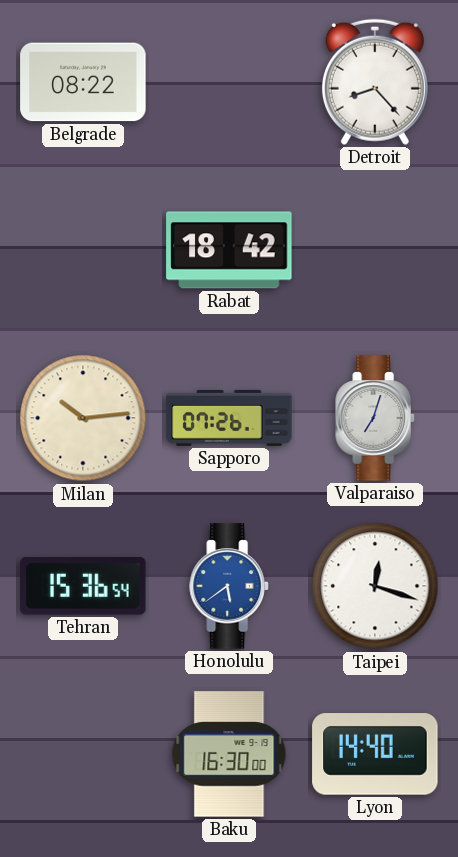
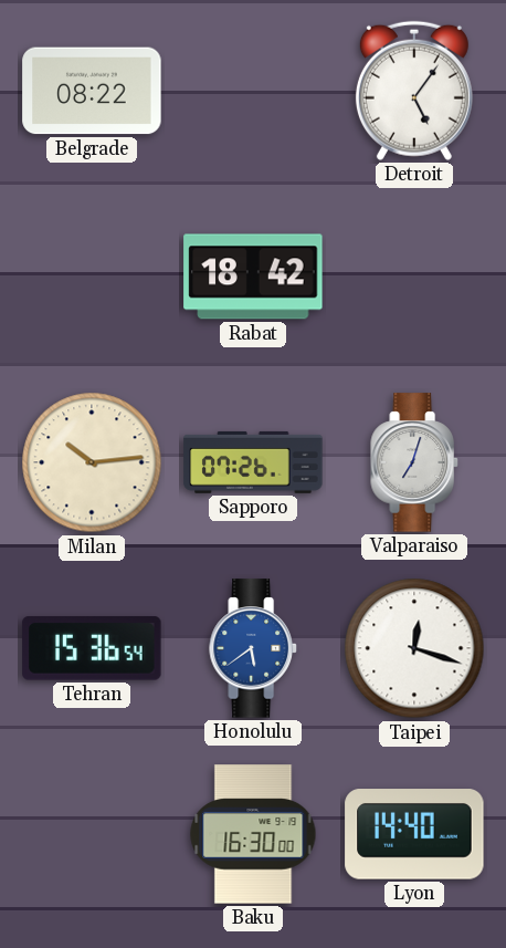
Detroit: 8:23 -> 5:06
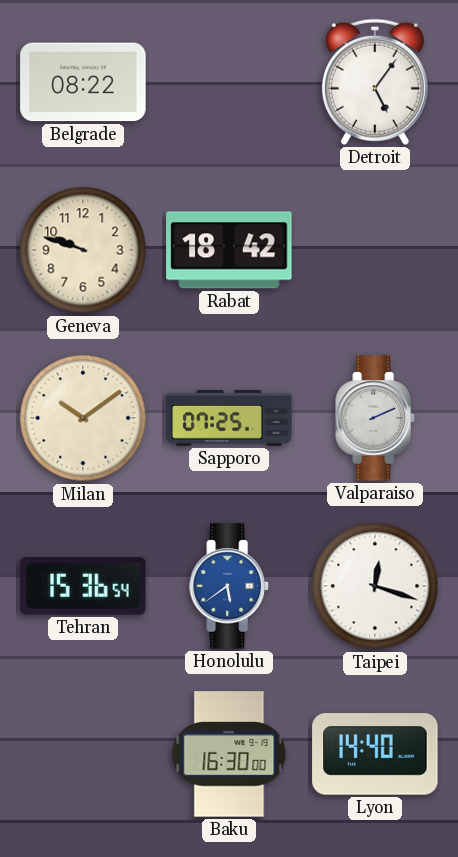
Geneva: none -> 9:48
Milan: 10:14 -> 10:09
Sapporo: 07:26 -> 07:25
Valparaiso: 7:03 -> 2:11
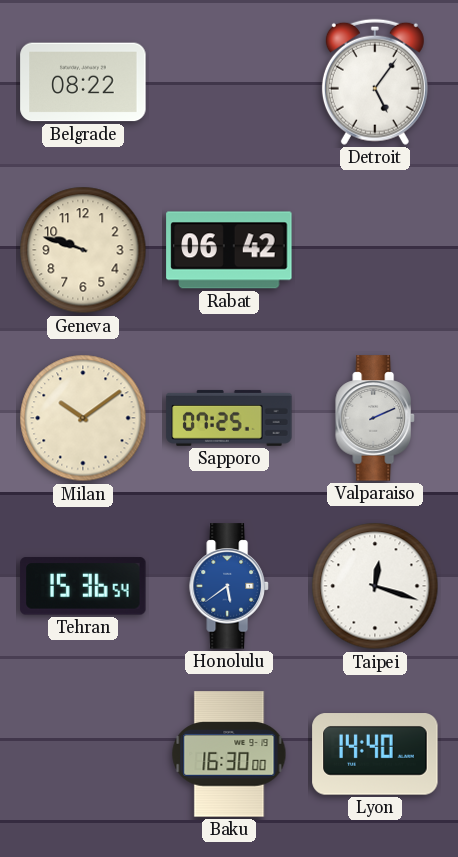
Rabat: 18:42 -> 06:42
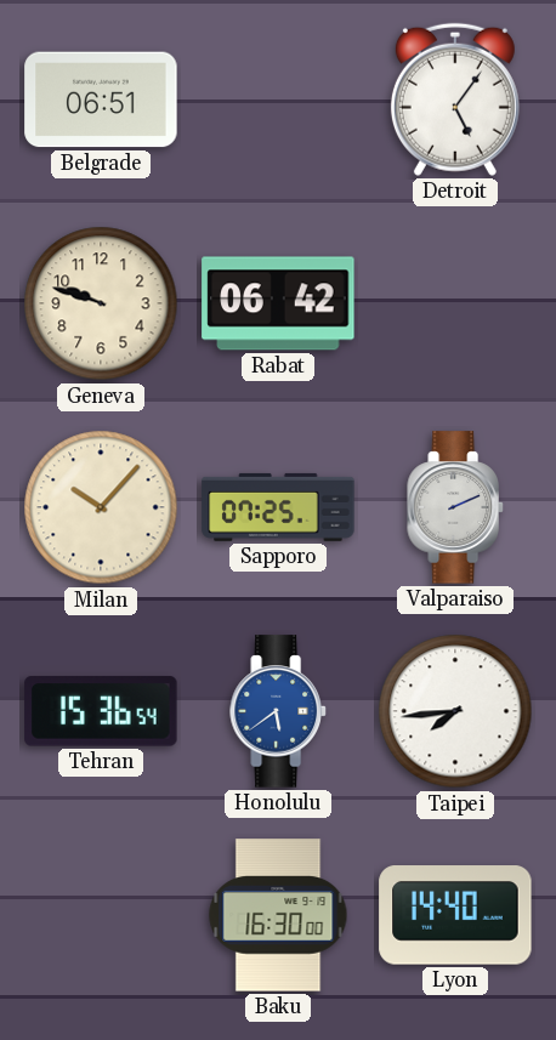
Belgrade: 08:22 -> 06:51
Milan: 10:09 -> 10:07
Taipei: 12:18 -> 7:44
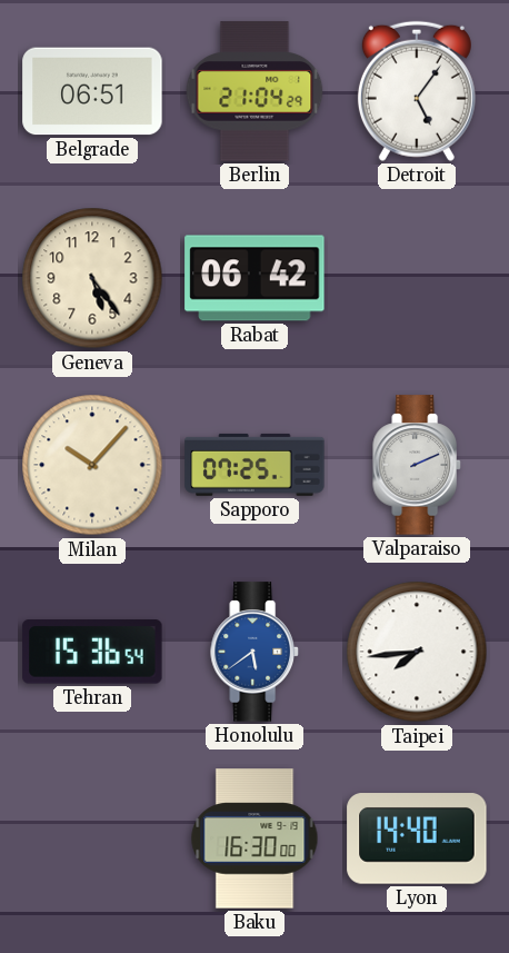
Berlin: none -> 21:04
Geneva: 9:48 -> 5:24
